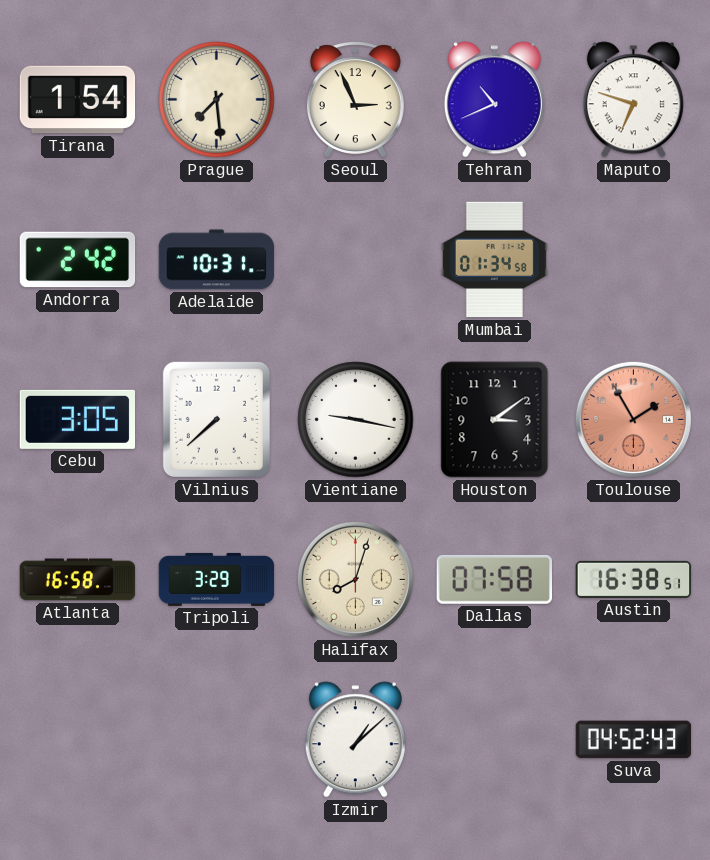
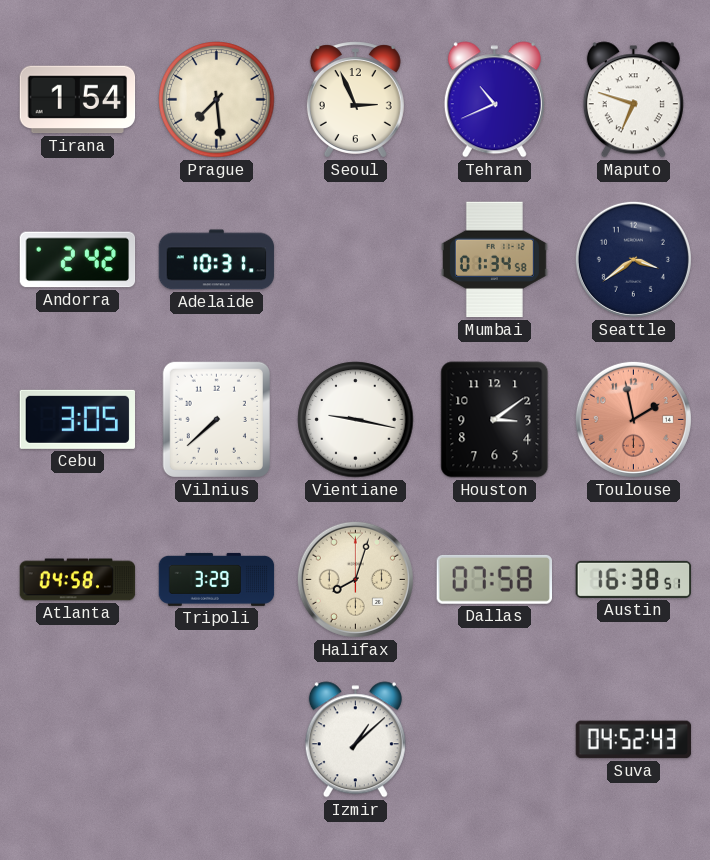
Seattle: none -> 3:39
Toulouse: 1:55 -> 1:58
Atlanta: 16:58 -> 04:58
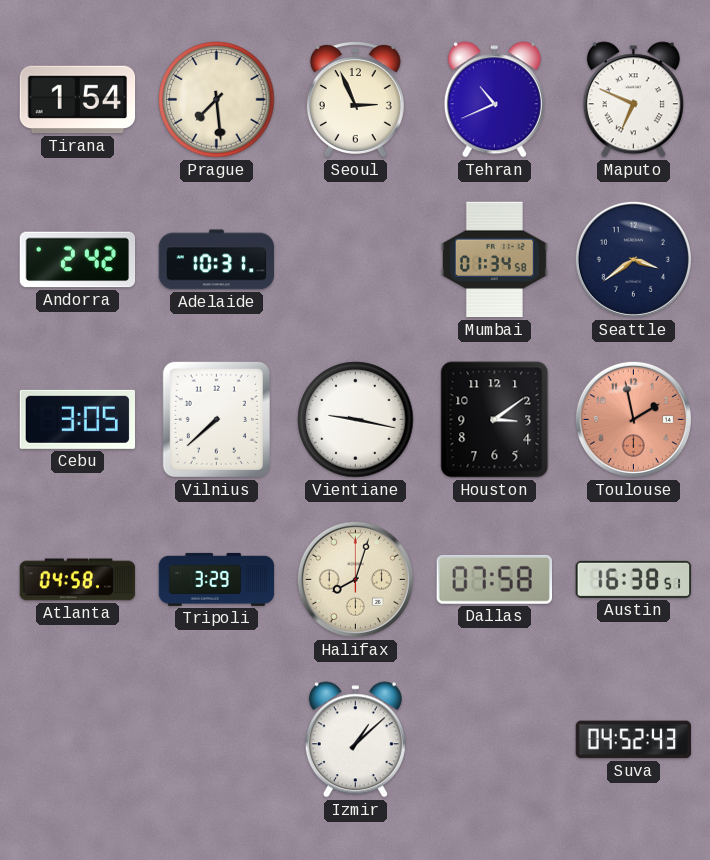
Maputo: 6:48 -> 6:49
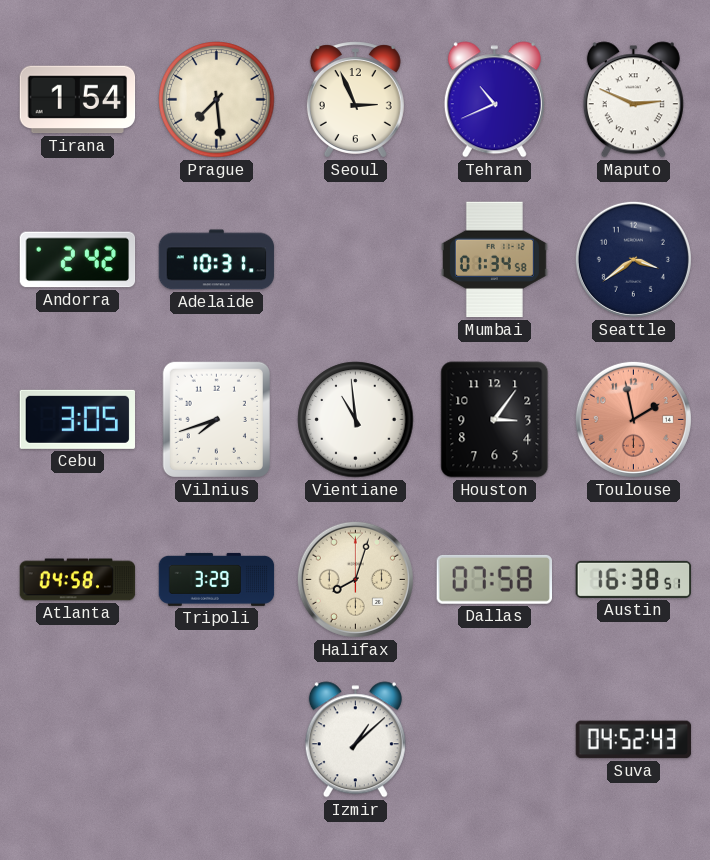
Maputo: 6:49 -> 2:49
Vilnius: 7:38 -> 7:42
Vientiane: 9:17 -> 10:59
Houston: 3:09 -> 3:06
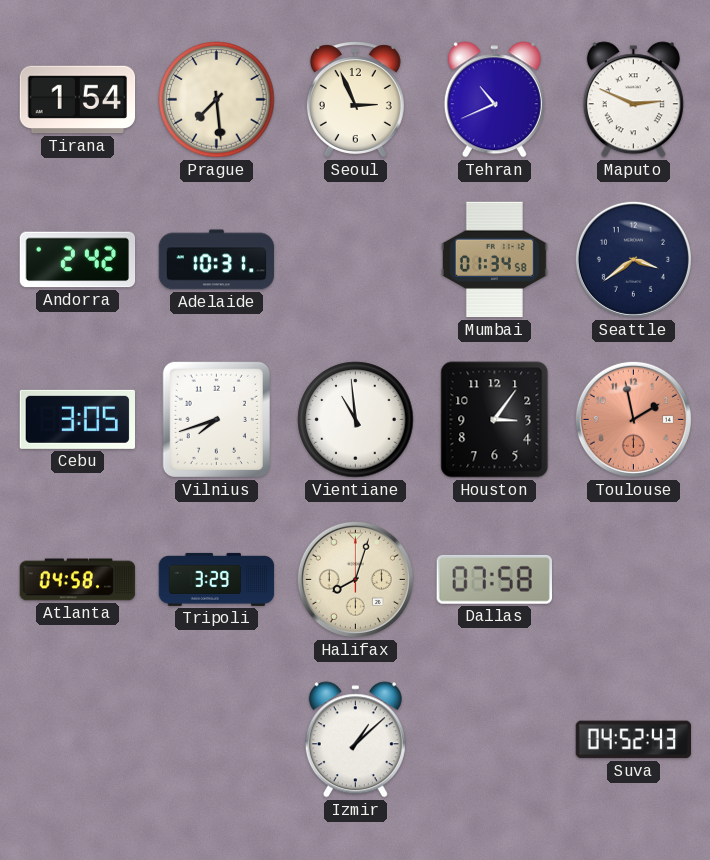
Austin: 16:38 -> none
